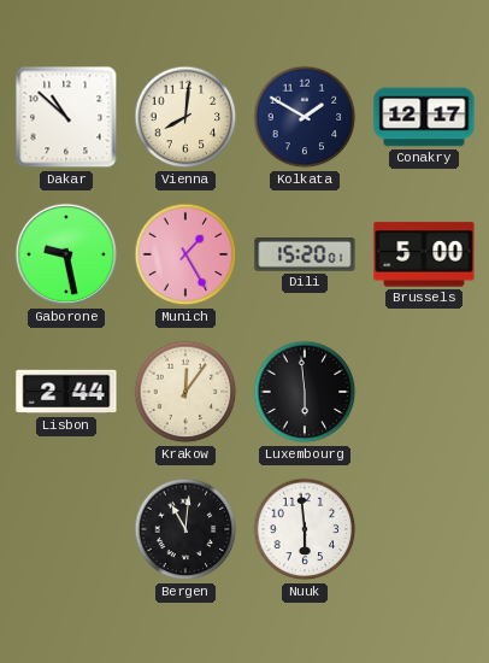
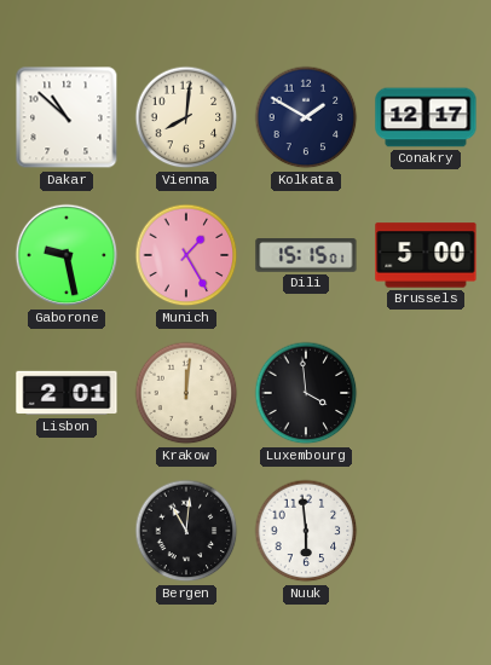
Dili: 15:20 -> 15:15
Lisbon: 2:44 -> 2:01
Krakow: 12:06 -> 12:01
Luxembourg: 5:59 -> 3:59
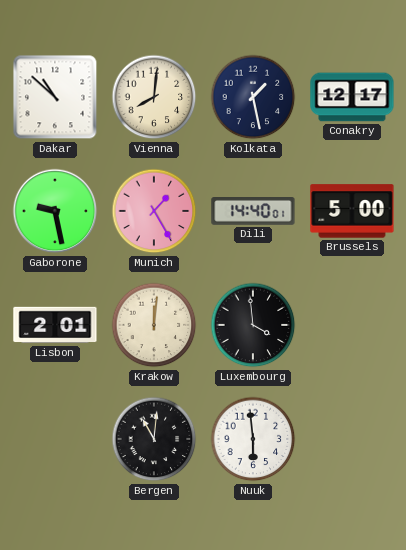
Kolkata: 1:50 -> 1:28
Dili: 15:15 -> 14:40
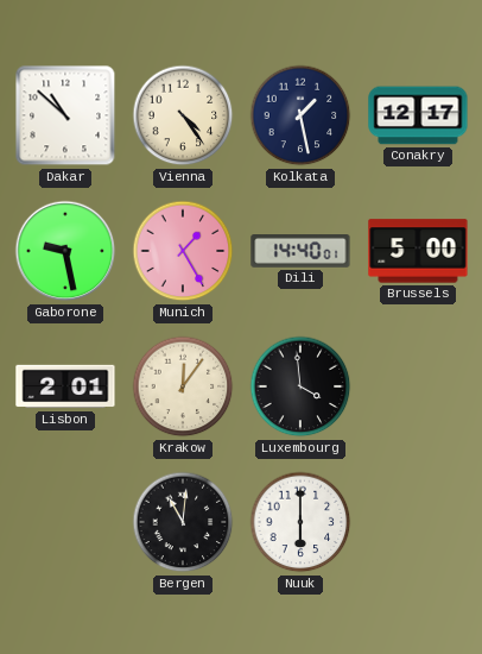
Vienna: 8:01 -> 4:24
Krakow: 12:01 -> 12:06
Nuuk: 5:59 -> 6:00
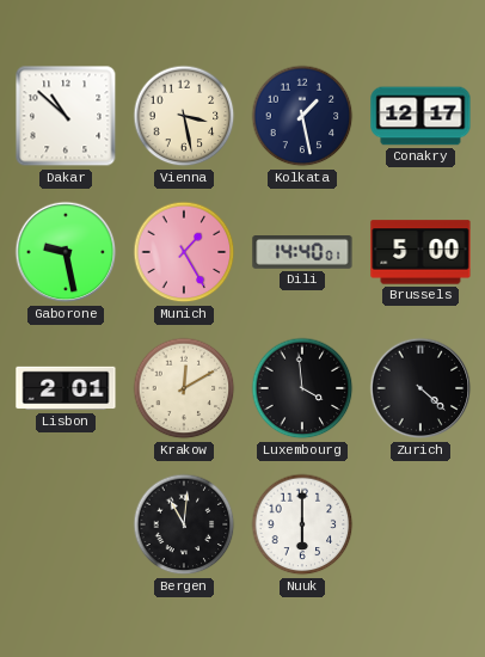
Vienna: 4:24 -> 3:28
Krakow: 12:06 -> 12:10
Zurich: none -> 4:22
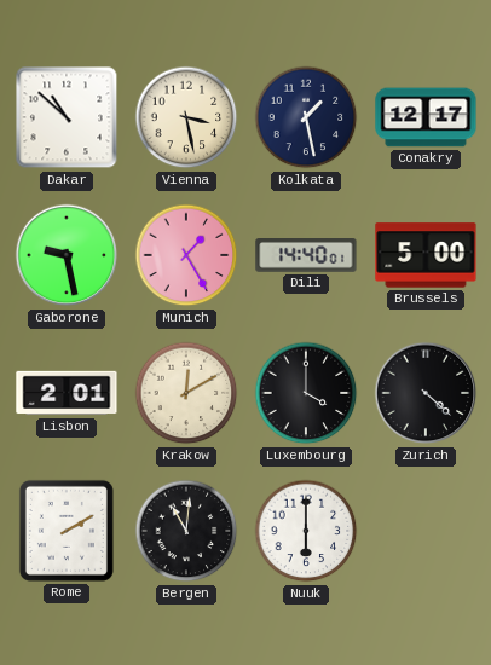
Luxembourg: 3:59 -> 4:00
Rome: none -> 2:10
